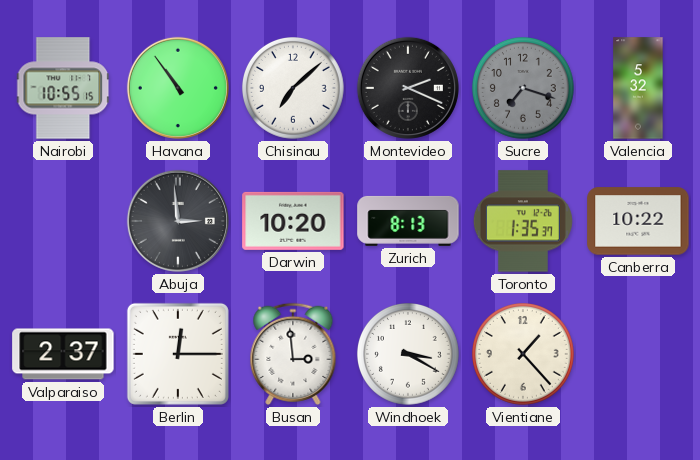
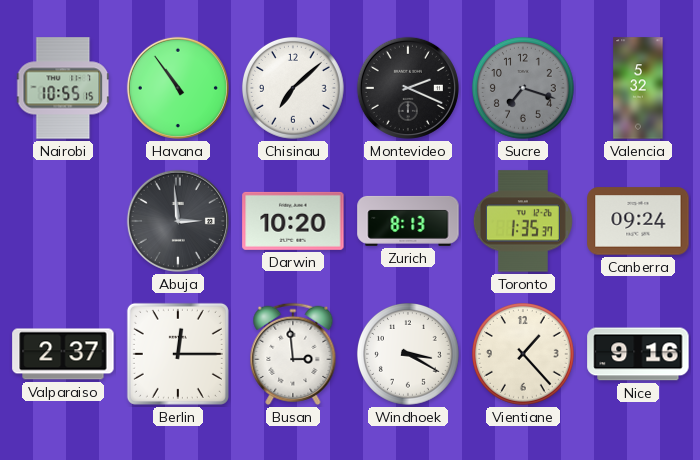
Canberra: 10:22 -> 09:24
Nice: none -> 9:16
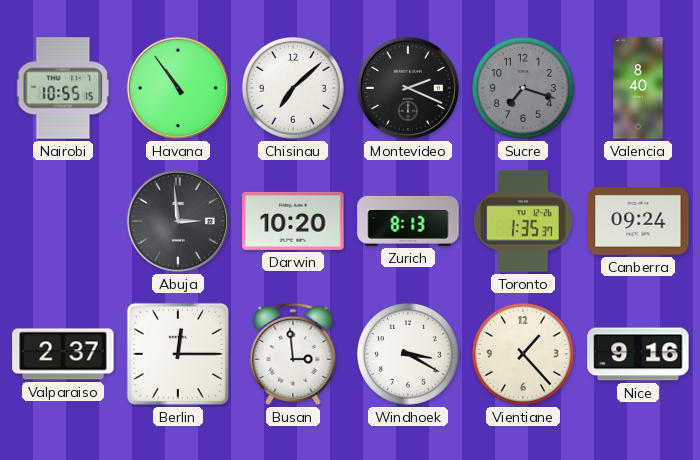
Valencia: 5:32 -> 8:40
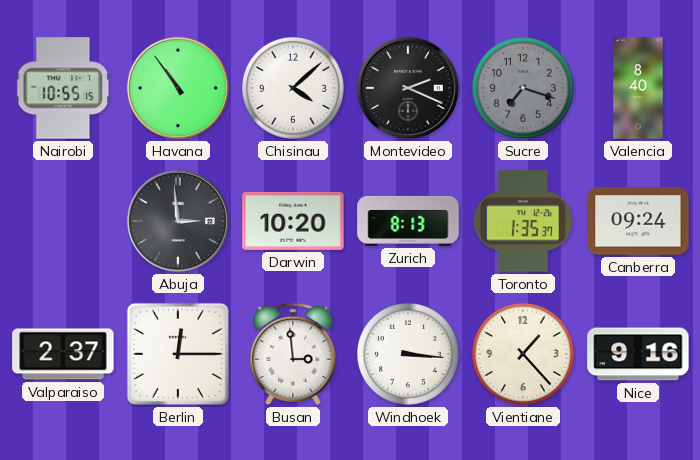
Chisinau: 7:08 -> 4:08
Windhoek: 3:20 -> 3:16
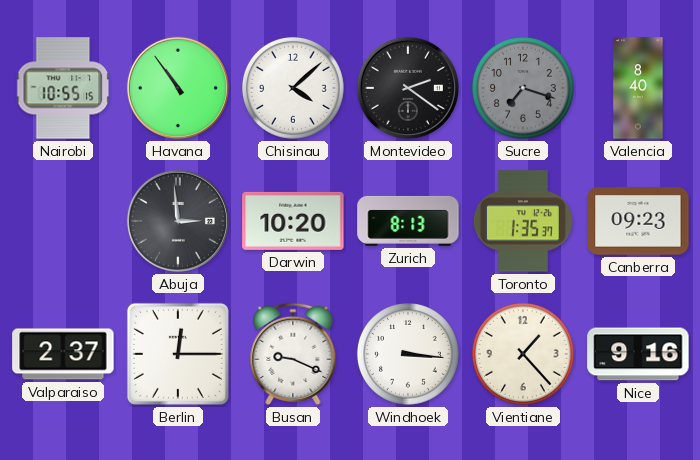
Montevideo: 2:19 -> 2:21
Canberra: 09:24 -> 09:23
Busan: 2:59 -> 9:19
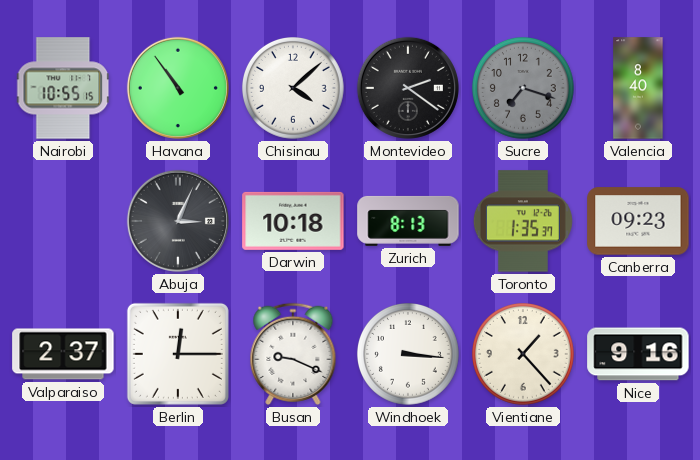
Abuja: 2:59 -> 3:04
Darwin: 10:20 -> 10:18
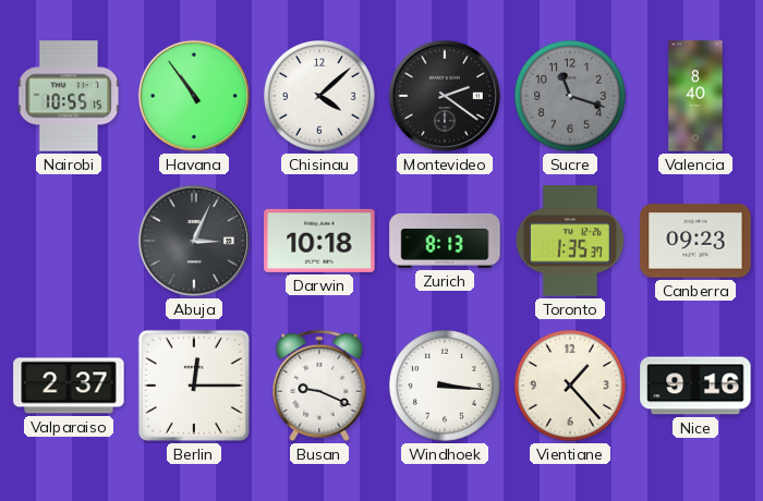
Sucre: 7:18 -> 11:18
